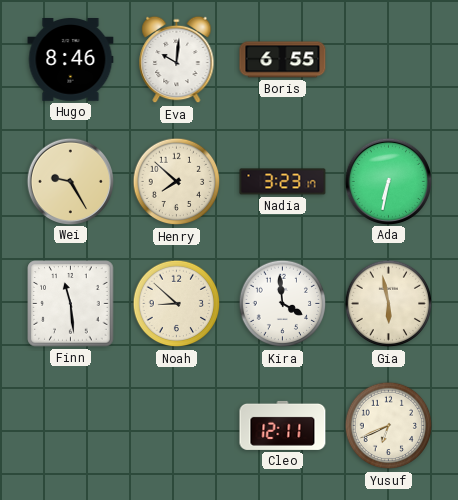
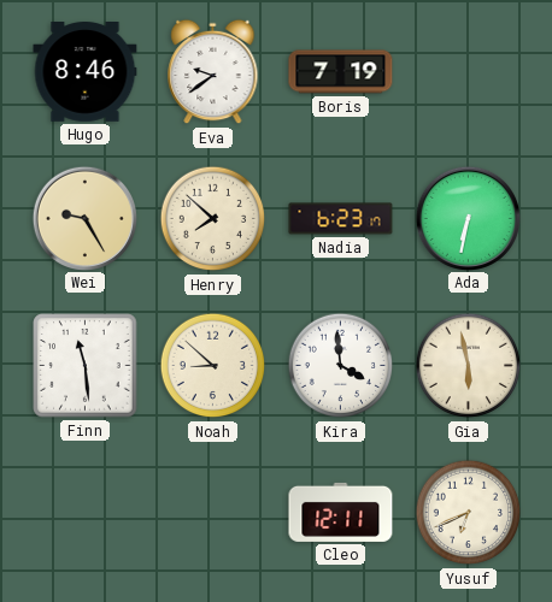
Eva: 10:01 -> 9:39
Boris: 6:55 -> 7:19
Nadia: 3:23 -> 6:23
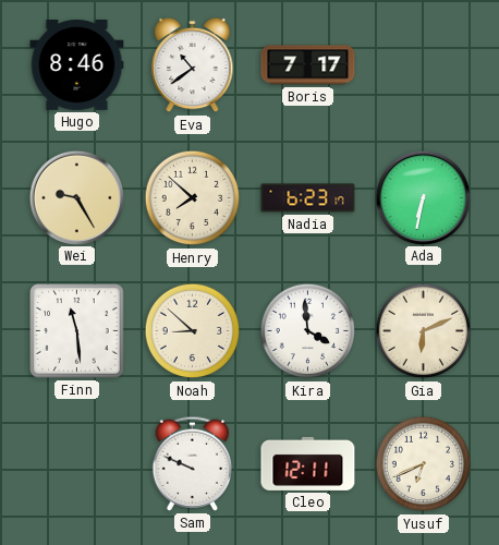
Eva: 9:39 -> 10:39
Boris: 7:19 -> 7:17
Gia: 5:58 -> 6:11
Sam: none -> 9:49
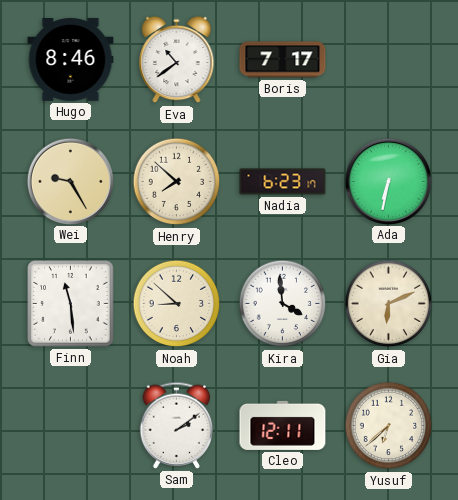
Sam: 9:49 -> 2:09
Yusuf: 6:41 -> 6:38
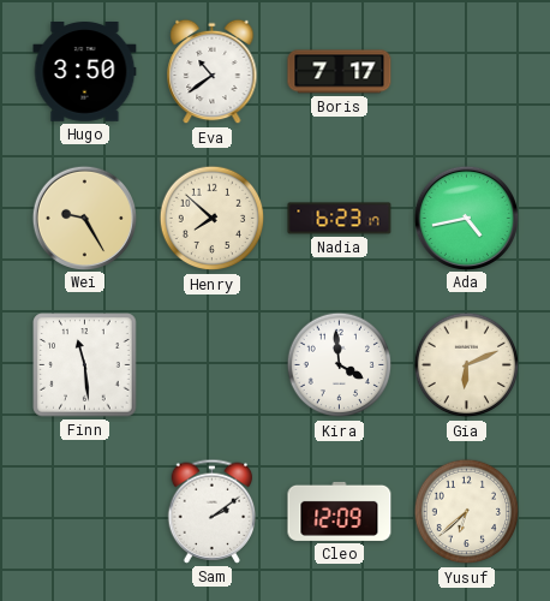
Hugo: 8:46 -> 3:50
Ada: 6:32 -> 4:43
Noah: 8:52 -> none
Cleo: 12:11 -> 12:09
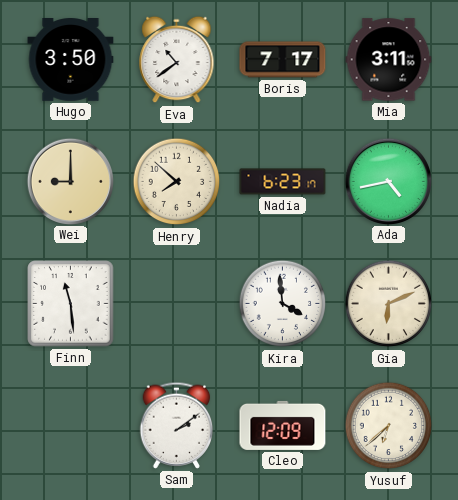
Mia: none -> 3:11
Wei: 9:25 -> 9:00
